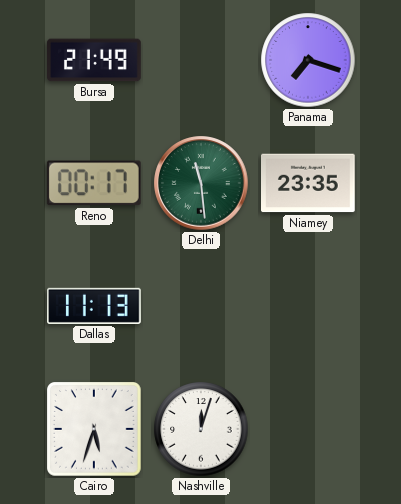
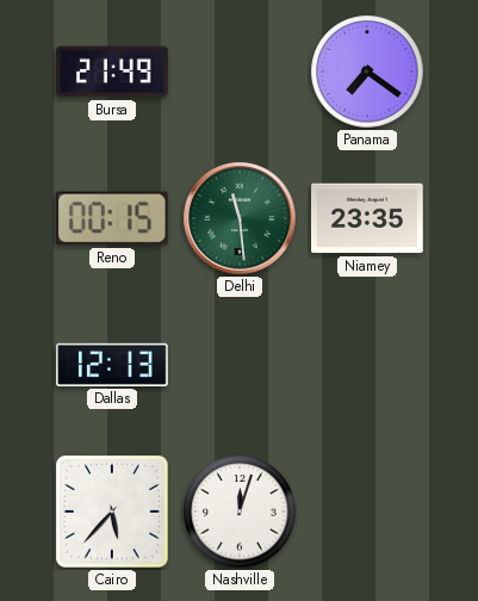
Panama: 7:18 -> 7:21
Reno: 00:17 -> 00:15
Dallas: 11:13 -> 12:13
Cairo: 5:33 -> 5:37
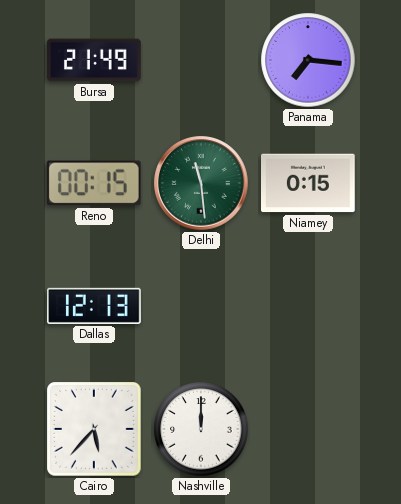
Panama: 7:21 -> 7:16
Niamey: 23:35 -> 0:15
Nashville: 12:03 -> 12:00
